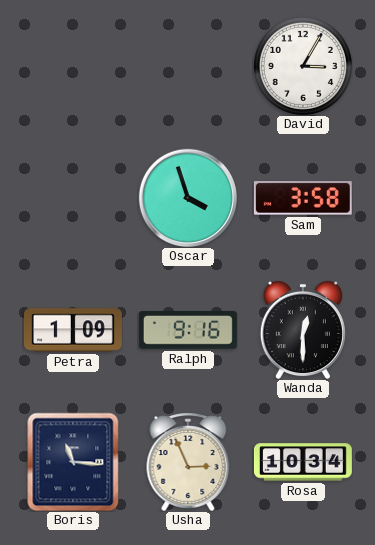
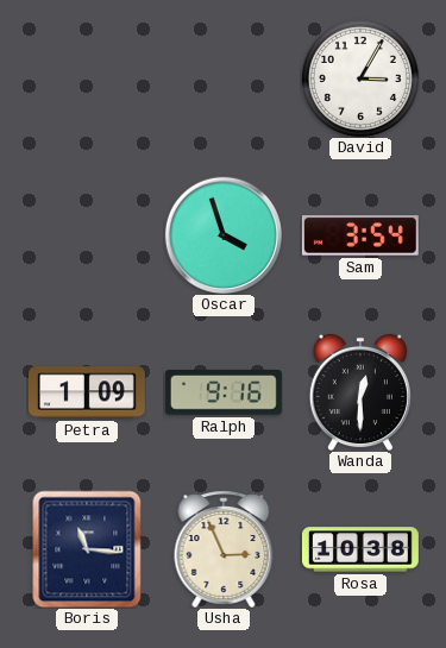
Sam: 3:58 -> 3:54
Rosa: 10:34 -> 10:38
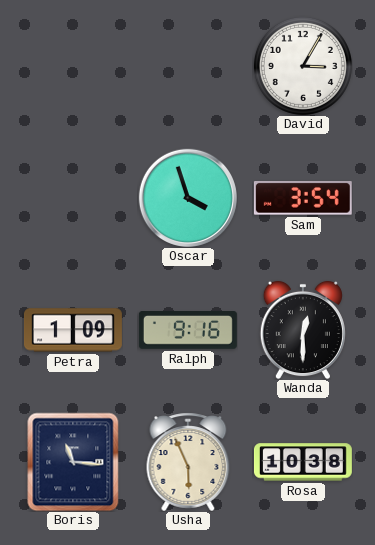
Usha: 2:56 -> 5:56
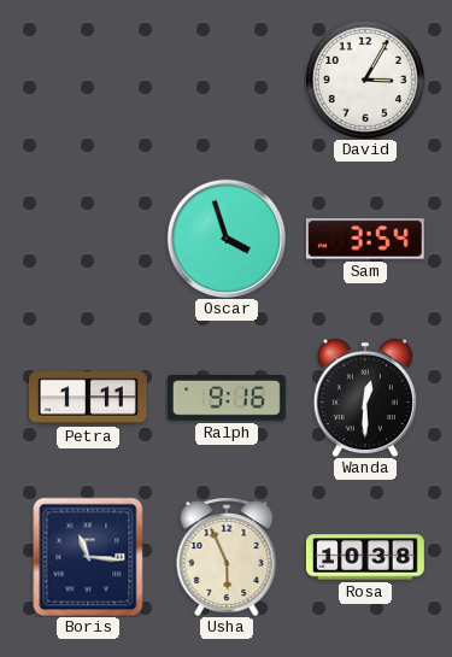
Petra: 1:09 -> 1:11
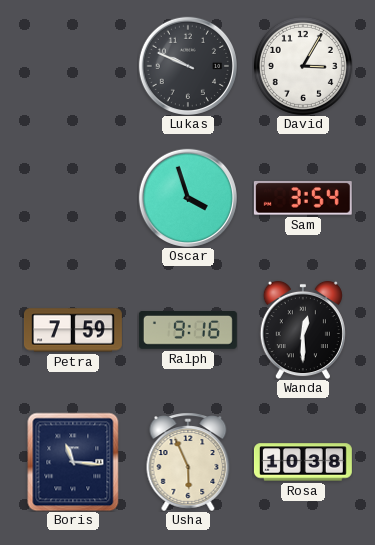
Lukas: none -> 9:49
Petra: 1:11 -> 7:59
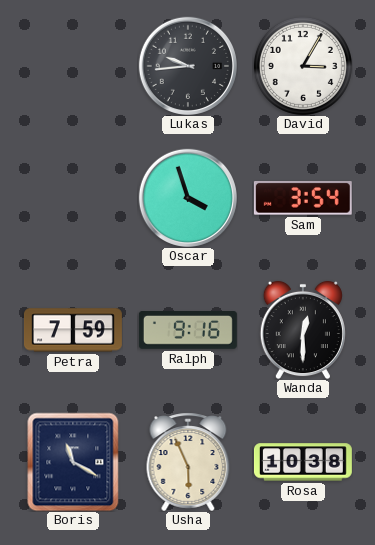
Lukas: 9:49 -> 9:44
Boris: 11:16 -> 11:20
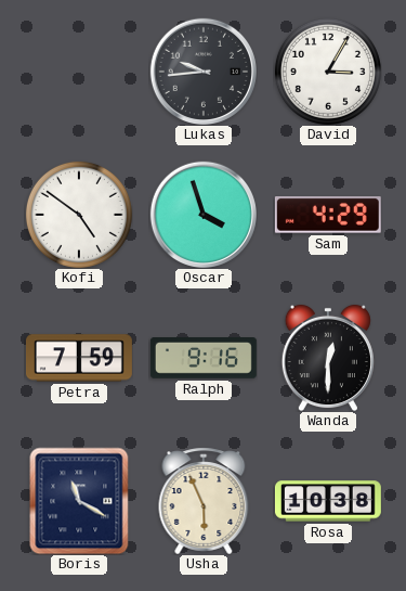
Kofi: none -> 4:51
Sam: 3:54 -> 4:29
